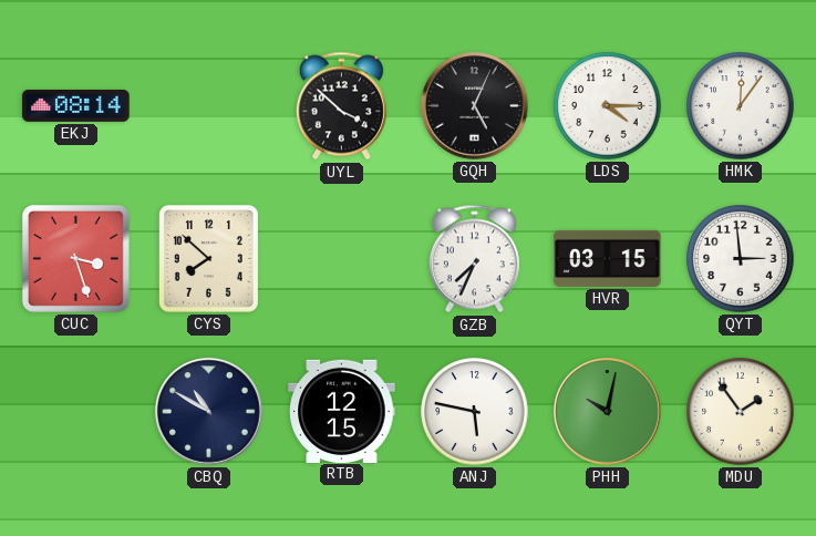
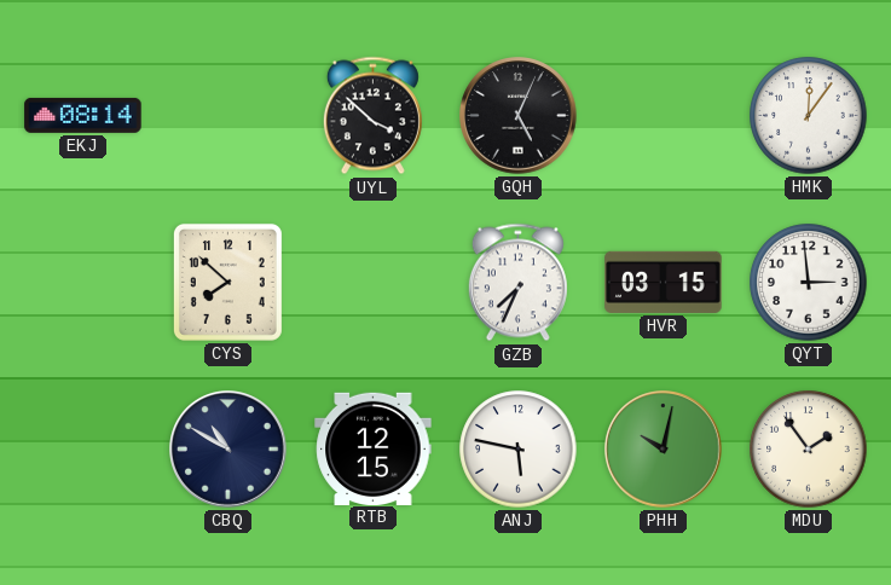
LDS: 4:15 -> none
CUC: 3:27 -> none
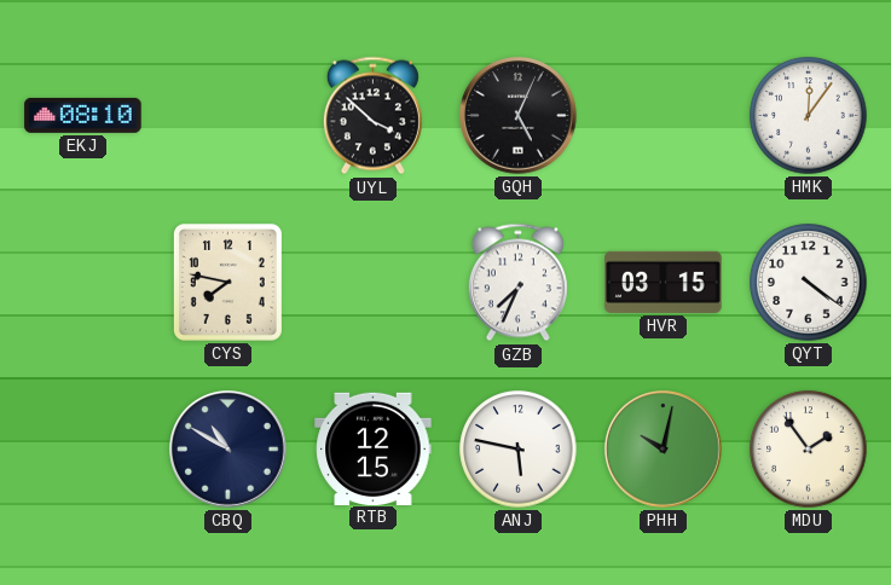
EKJ: 08:14 -> 08:10
CYS: 7:52 -> 7:47
QYT: 2:59 -> 4:21
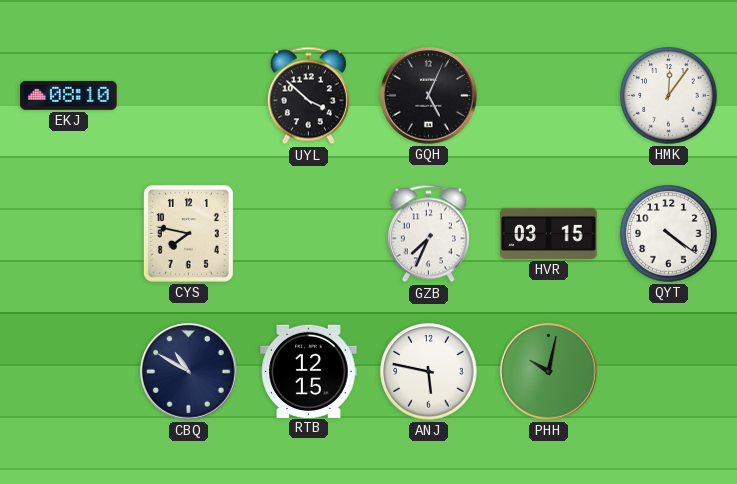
MDU: 1:54 -> none
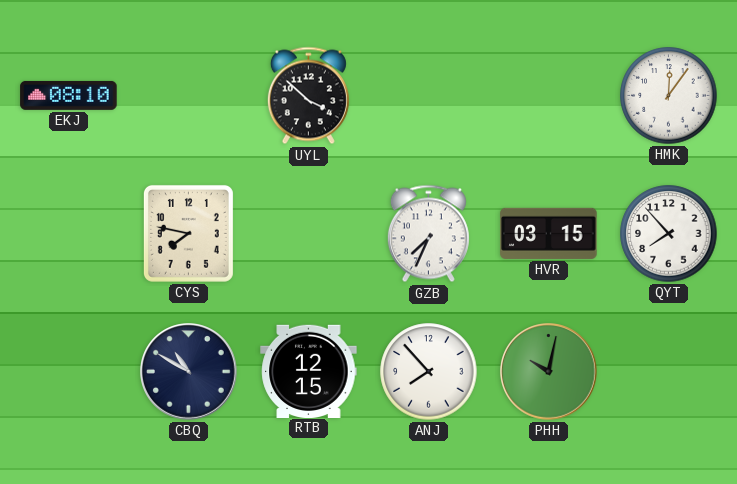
GQH: 5:04 -> none
QYT: 4:21 -> 7:53
ANJ: 5:47 -> 7:53
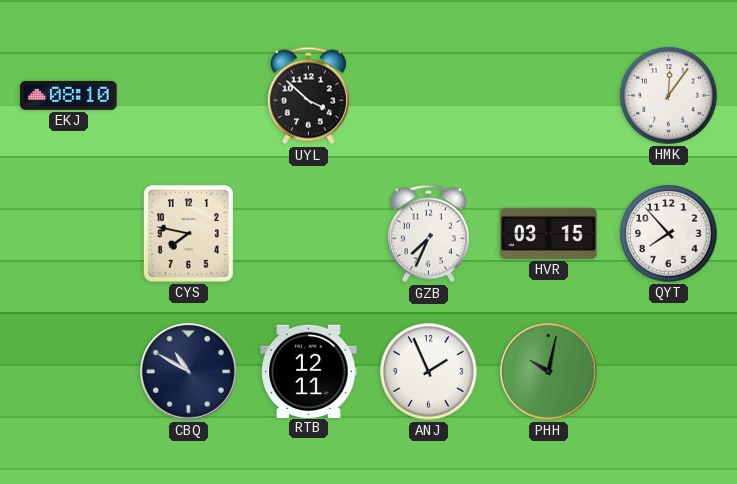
RTB: 12:15 -> 12:11
ANJ: 7:53 -> 1:56
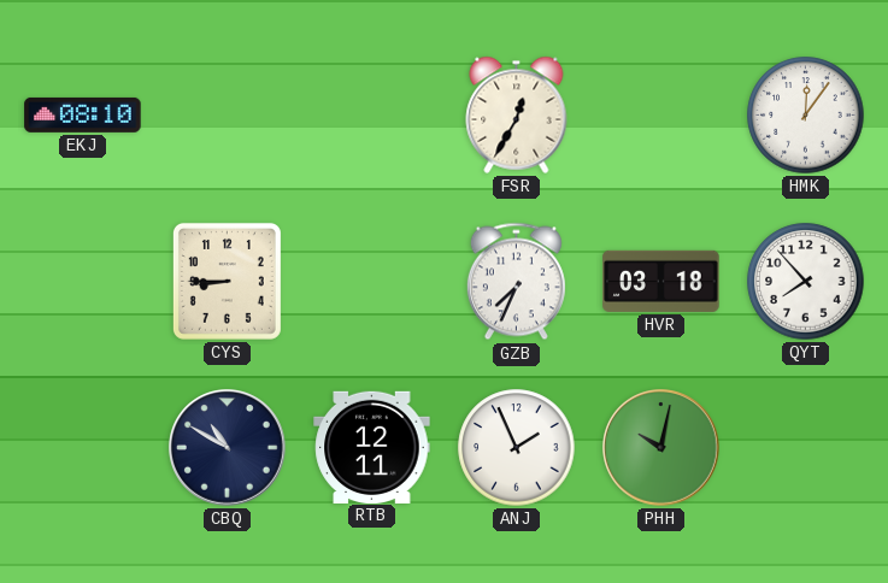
UYL: 3:52 -> none
FSR: none -> 12:35
CYS: 7:47 -> 8:45
HVR: 03:15 -> 03:18
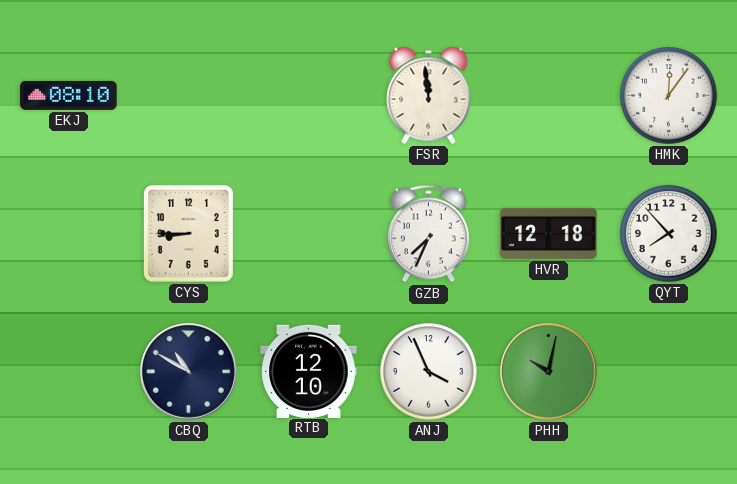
FSR: 12:35 -> 11:59
HVR: 03:18 -> 12:18
RTB: 12:11 -> 12:10
ANJ: 1:56 -> 3:56
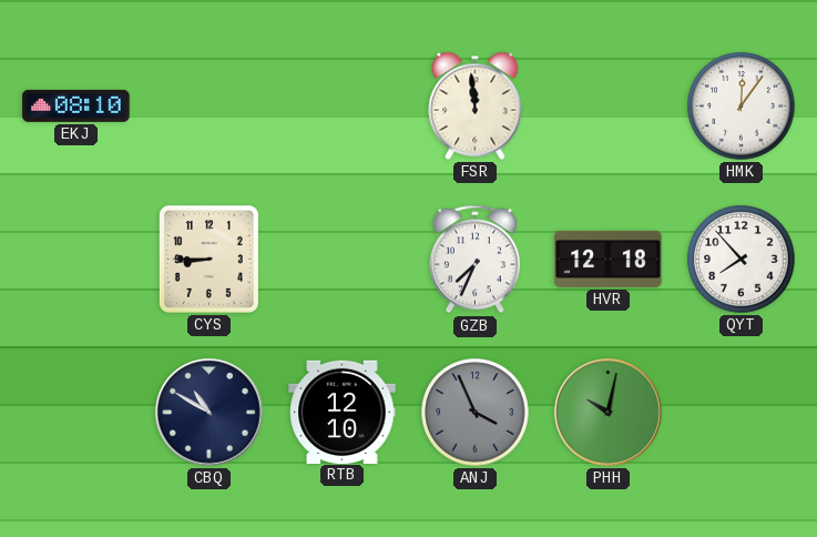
ANJ dial: white -> grey
